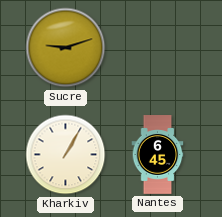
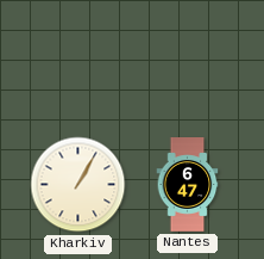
Sucre: 9:12 -> none
Nantes: 6:45 -> 6:47
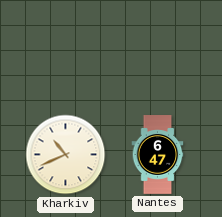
Kharkiv: 1:05 -> 10:41
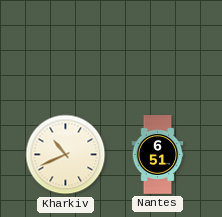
Nantes: 6:47 -> 6:51
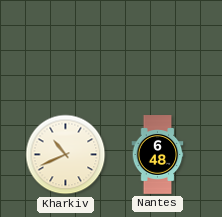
Nantes: 6:51 -> 6:48
